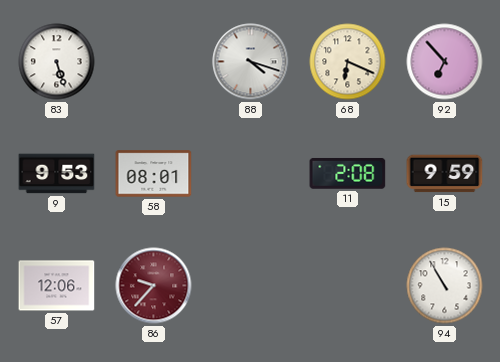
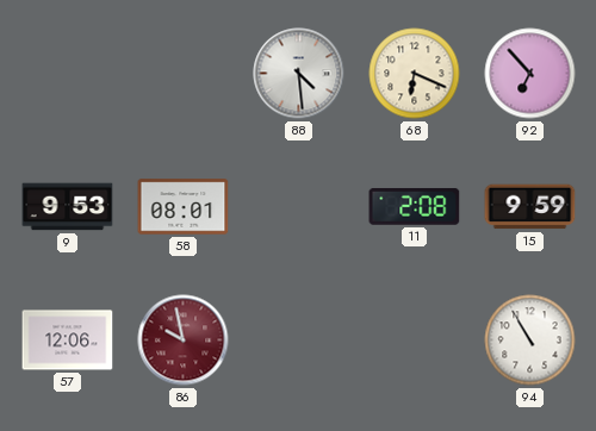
83: 5:27 -> none
88: 4:18 -> 4:29
86: 9:37 -> 9:58
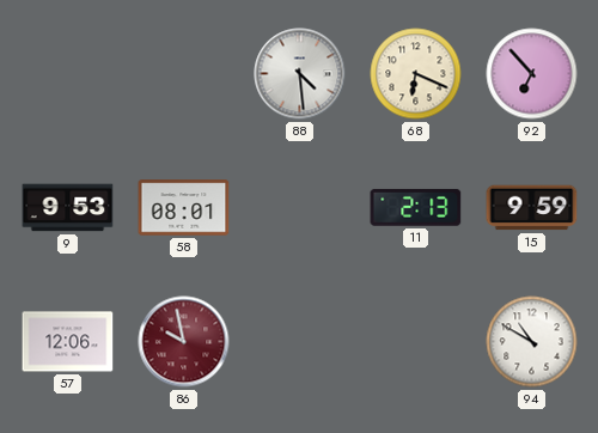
11: 2:08 -> 2:13
94: 10:55 -> 10:50
